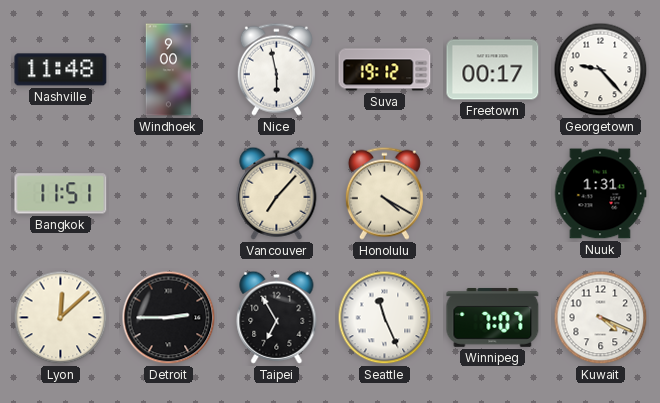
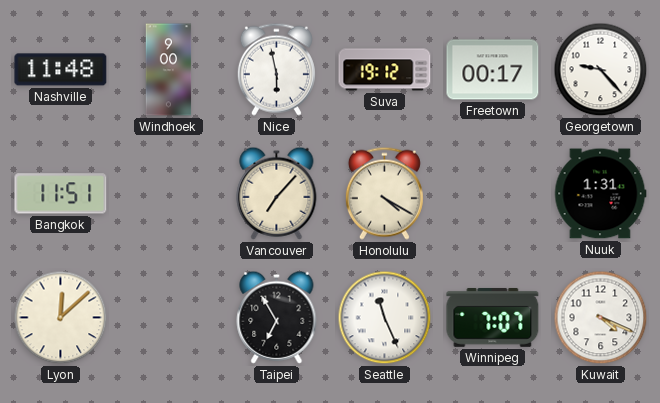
Detroit: 2:45 -> none
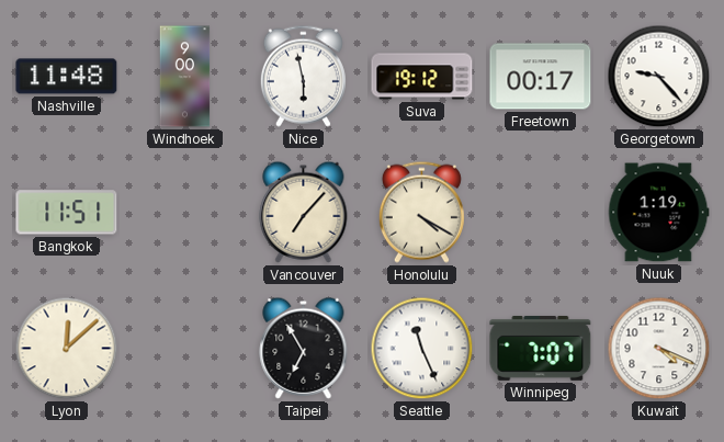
Nuuk: 1:31 -> 1:19
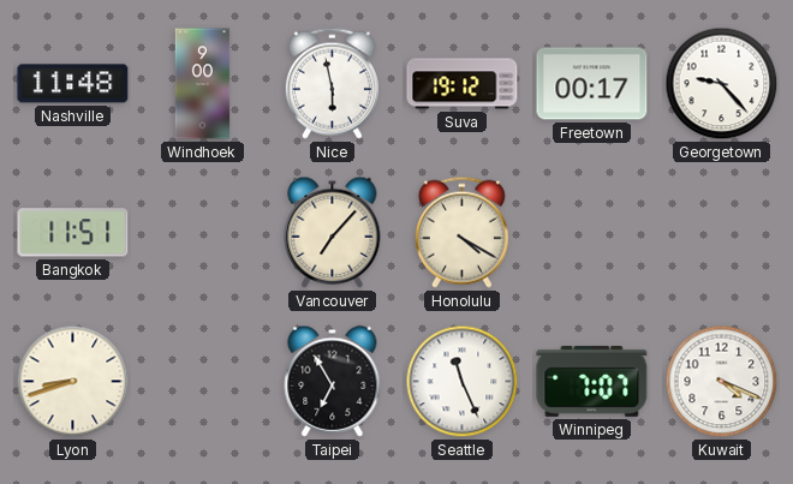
Nuuk: 1:19 -> none
Lyon: 12:08 -> 8:42
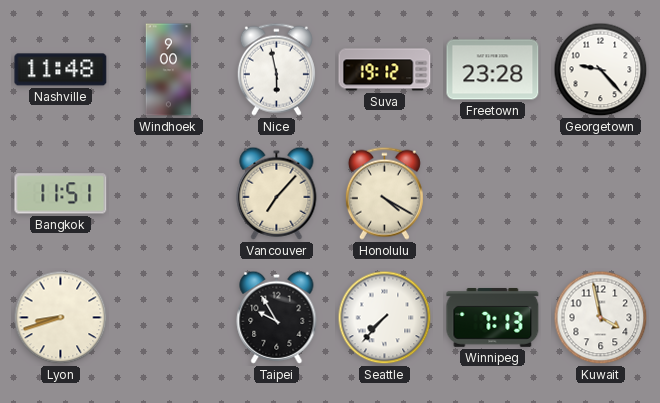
Freetown: 00:17 -> 23:28
Taipei: 6:55 -> 9:55
Seattle: 11:26 -> 7:37
Winnipeg: 7:07 -> 7:13
Kuwait: 4:19 -> 3:58
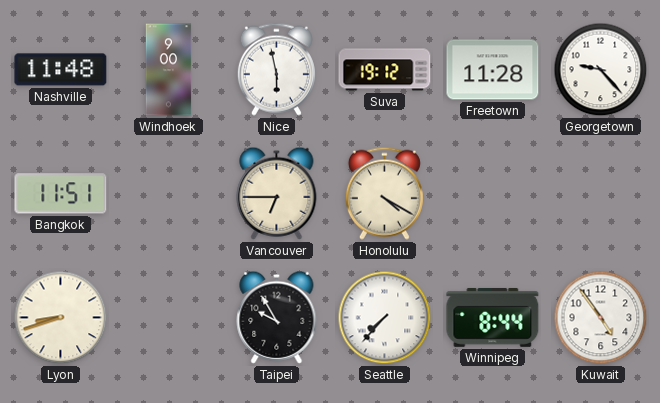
Freetown: 23:28 -> 11:28
Vancouver: 7:07 -> 6:45
Winnipeg: 7:13 -> 8:44
Kuwait: 3:58 -> 4:54
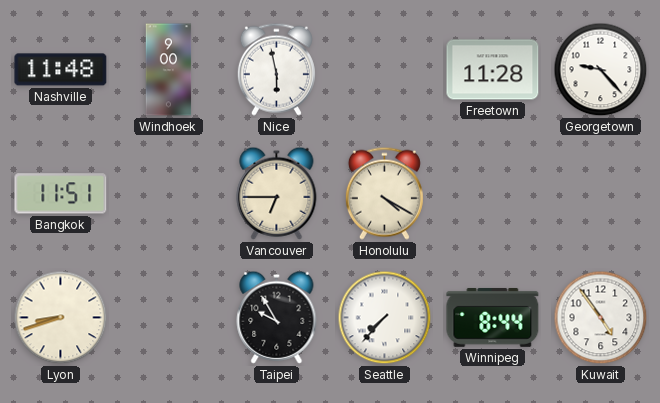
Suva: 19:12 -> none
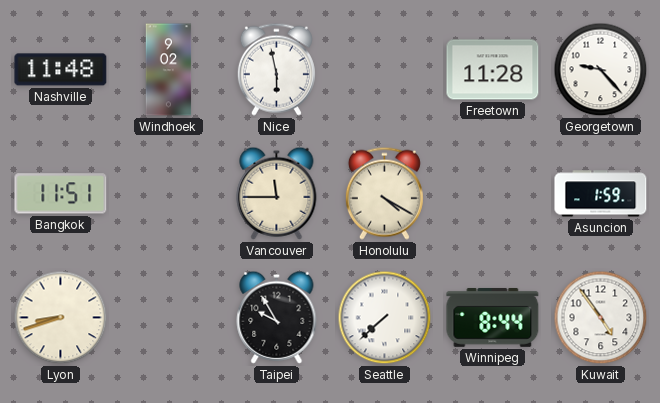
Windhoek: 9:00 -> 9:02
Vancouver: 6:45 -> 11:45
Asuncion: none -> 1:59
Seattle: 7:37 -> 7:38
